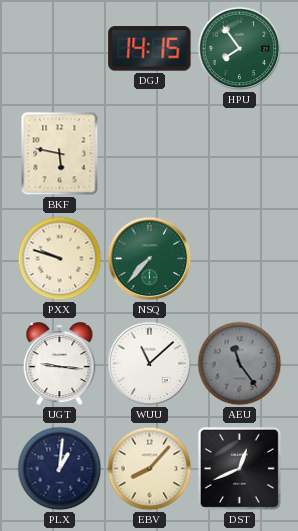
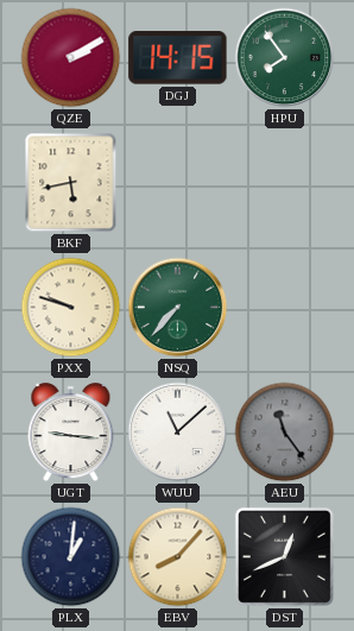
QZE: none -> 2:10
BKF: 5:47 -> 5:43
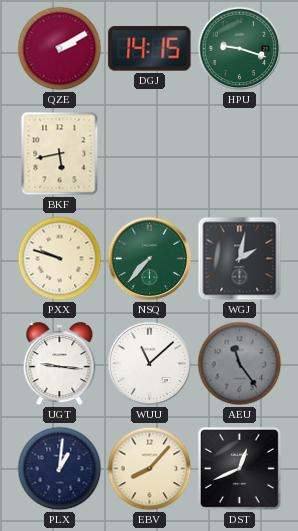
HPU: 7:54 -> 9:18
WGJ: none -> 2:02
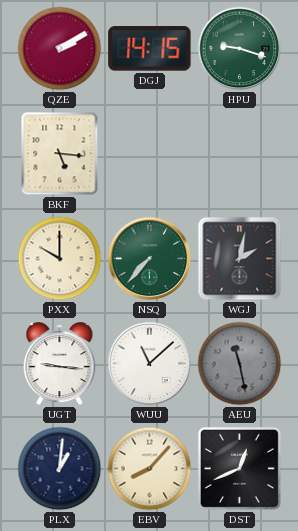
BKF: 5:43 -> 5:16
PXX: 9:48 -> 10:00
AEU: 11:24 -> 11:28
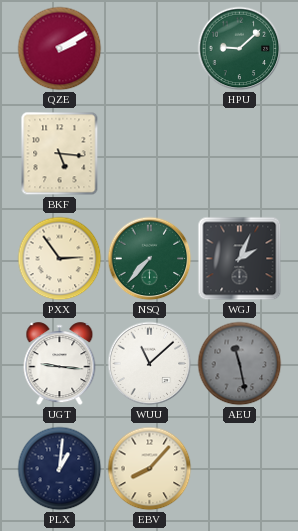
DGJ: 14:15 -> none
HPU: 9:18 -> 9:08
PXX: 10:00 -> 2:54
WGJ: 2:02 -> 2:04
DST: 12:41 -> none
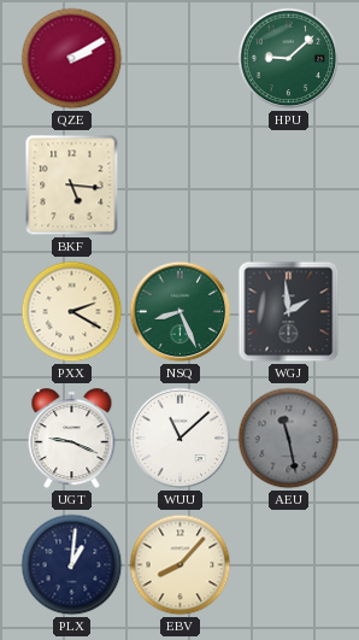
PXX: 2:54 -> 2:20
NSQ: 7:37 -> 8:26
WGJ: 2:04 -> 1:59
UGT: 9:16 -> 9:19
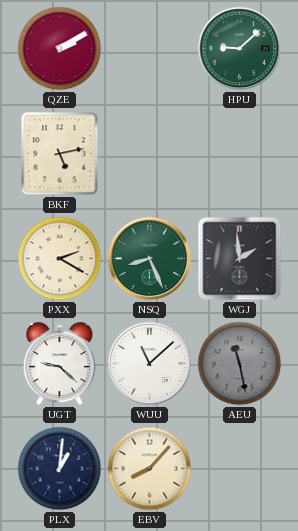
BKF: 5:16 -> 5:13
UGT: 9:19 -> 9:22
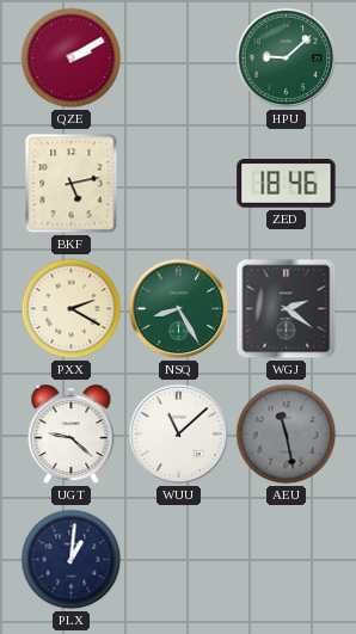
ZED: none -> 18:46
NSQ: 8:26 -> 8:25
WGJ: 1:59 -> 2:21
EBV: 8:07 -> none
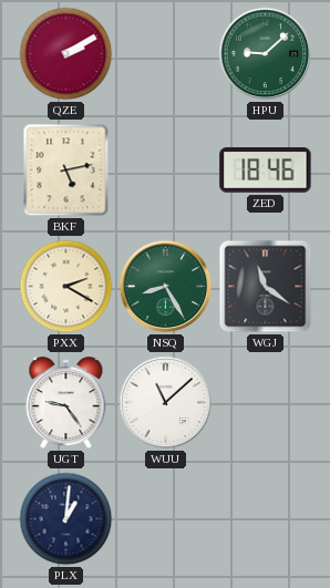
WGJ: 2:21 -> 11:21
UGT: 9:22 -> 9:24
AEU: 11:28 -> none
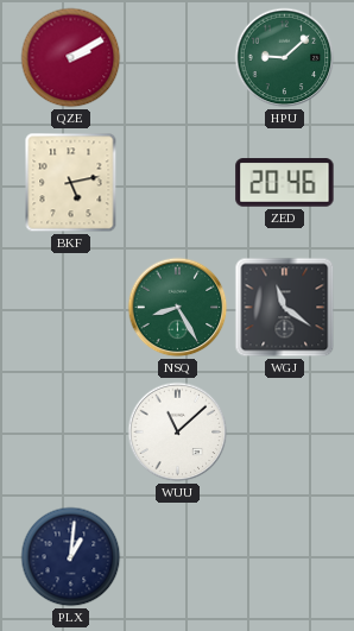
ZED: 18:46 -> 20:46
PXX: 2:20 -> none
UGT: 9:24 -> none
